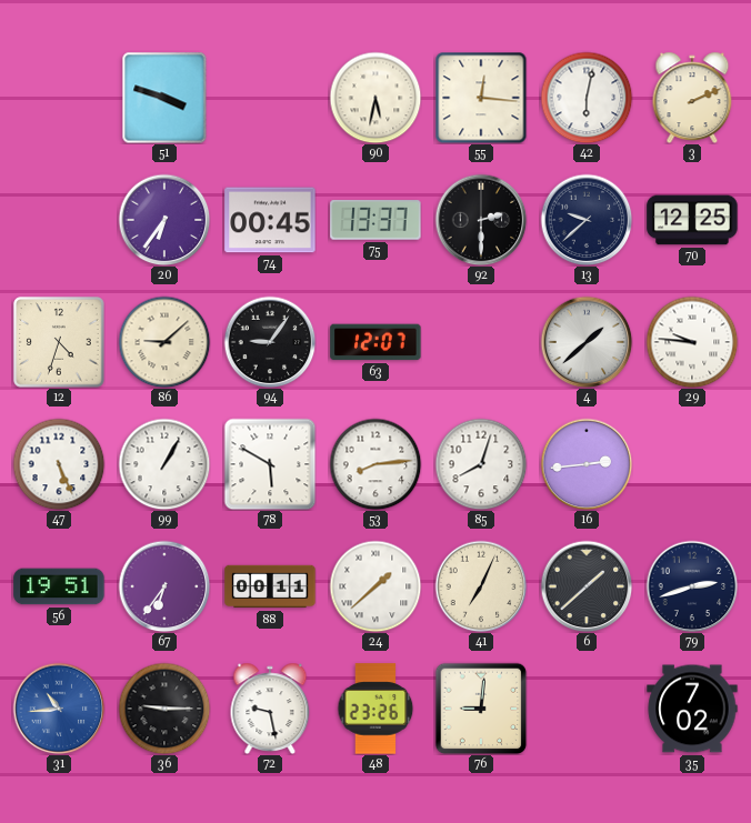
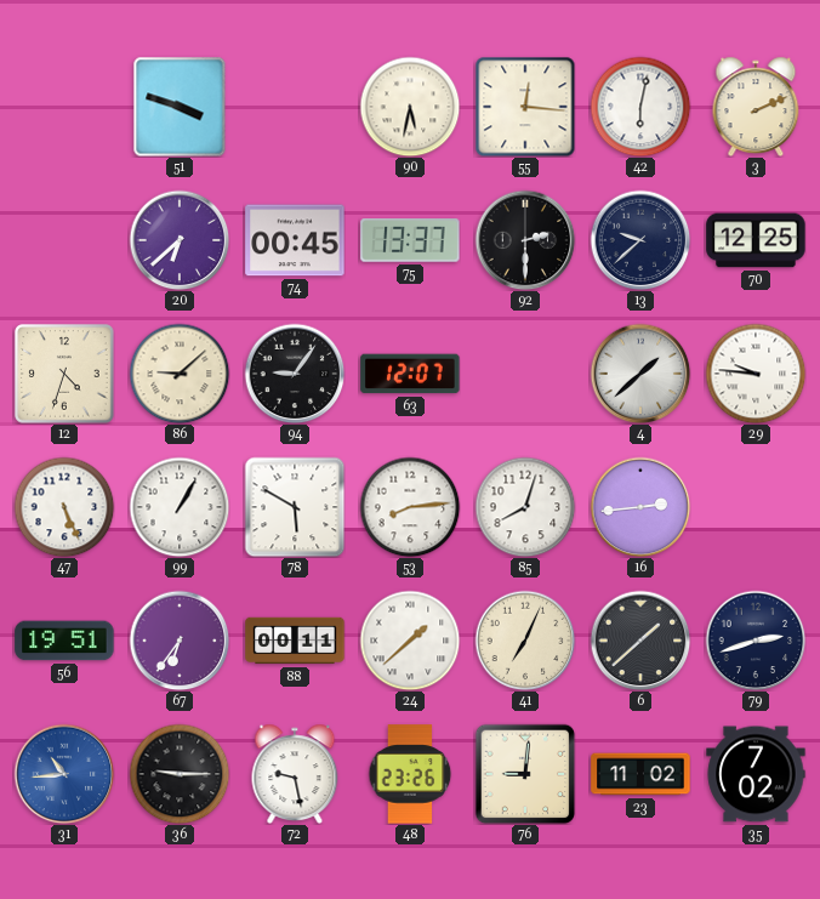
20: 6:36 -> 6:38
23: none -> 11:02
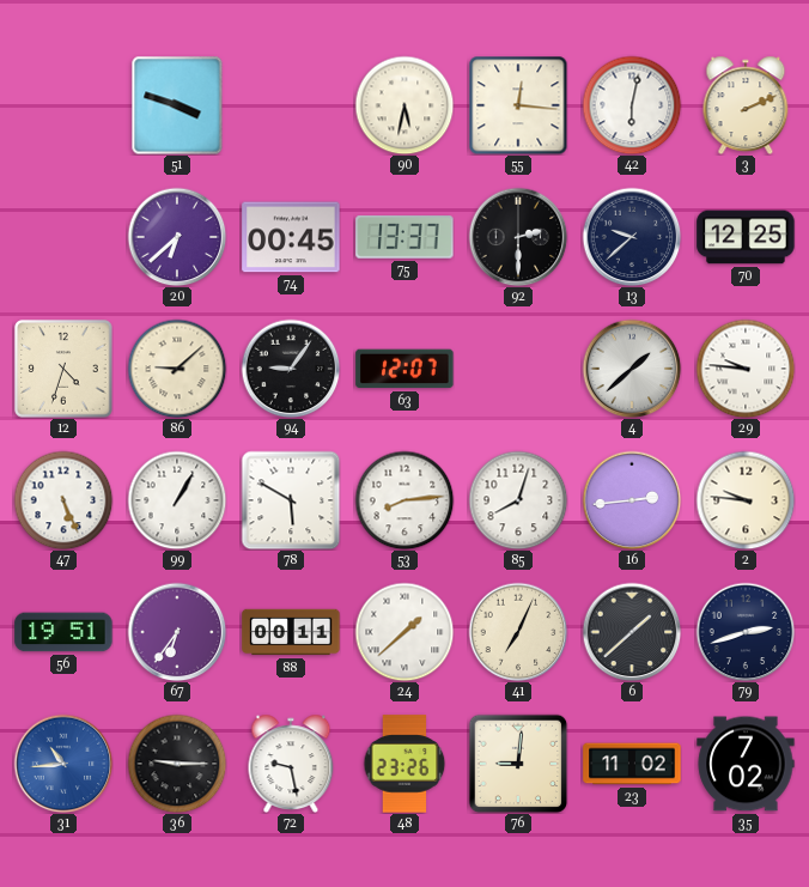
2: none -> 9:46
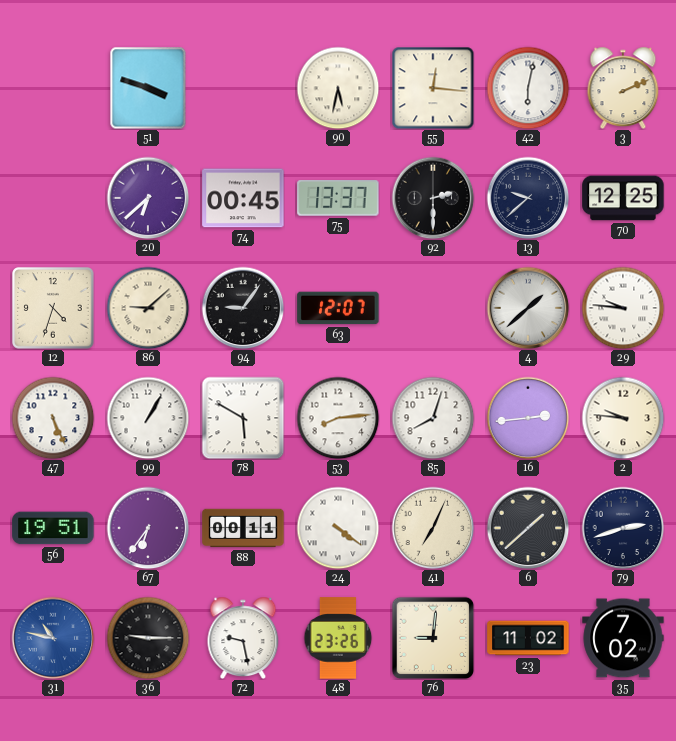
24: 1:38 -> 4:21
31: 10:44 -> 10:47
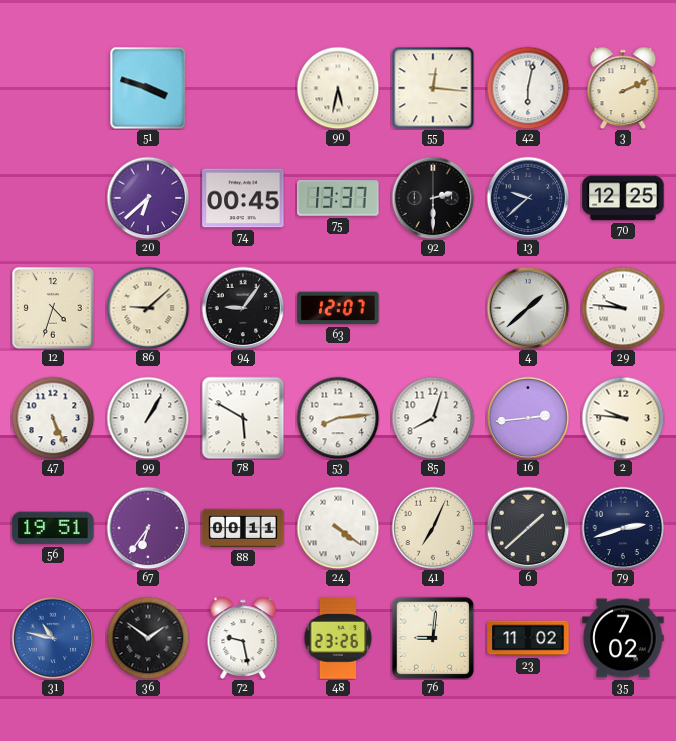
36: 9:15 -> 1:51
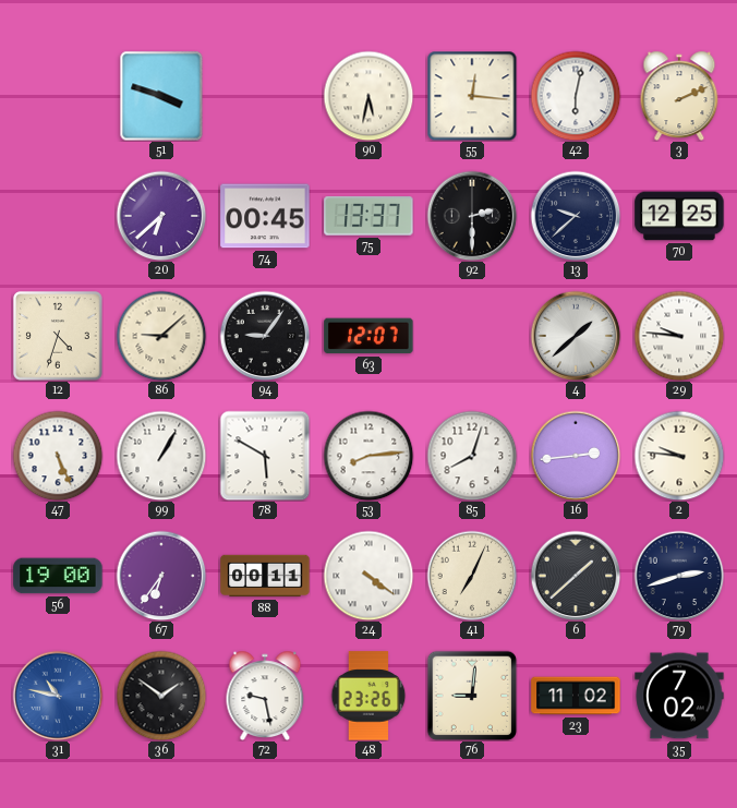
56: 19:51 -> 19:00
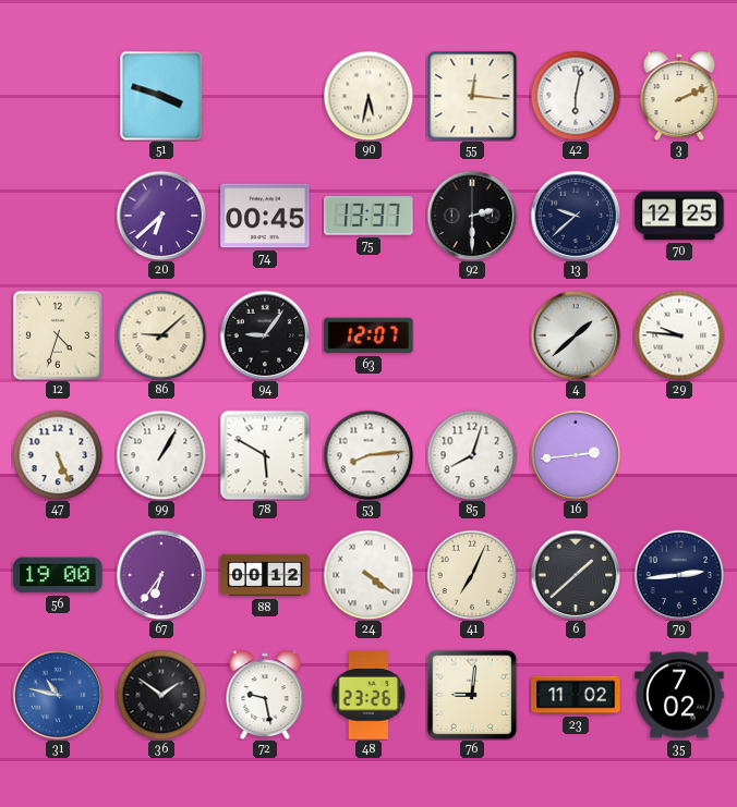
2: 9:46 -> none
88: 00:11 -> 00:12
79: 2:42 -> 2:44
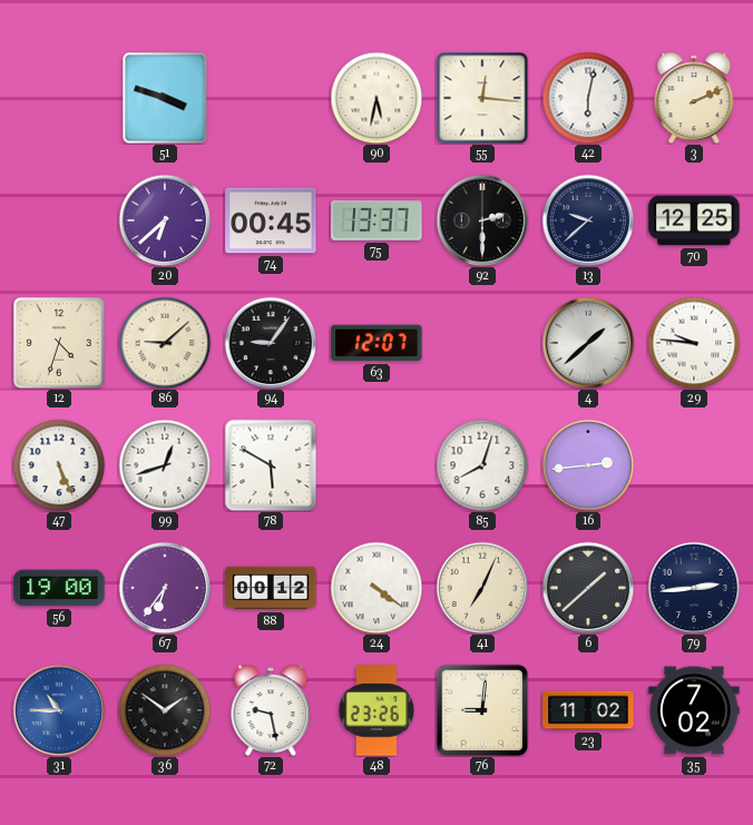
99: 1:05 -> 12:42
53: 8:14 -> none
31: 10:47 -> 10:45
